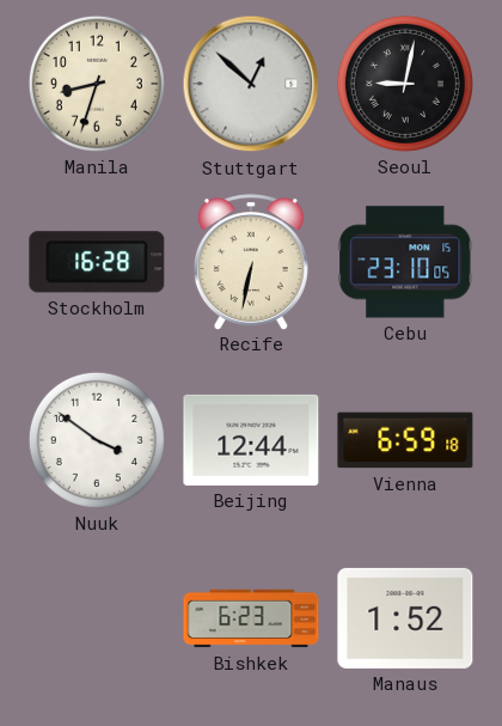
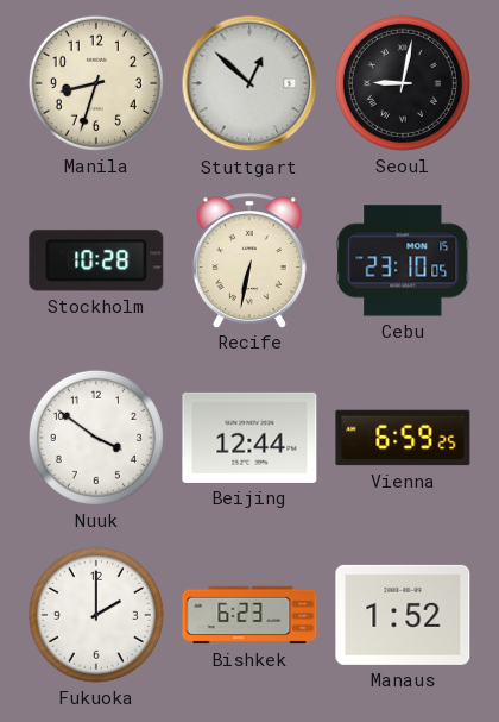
Stockholm: 16:28 -> 10:28
Vienna: 6:59:18 -> 6:59:25
Fukuoka: none -> 2:00
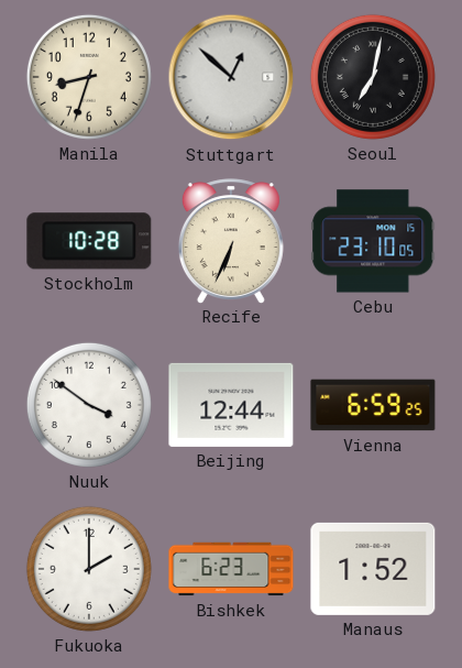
Seoul: 9:02 -> 7:02
Recife: 6:32 -> 6:34
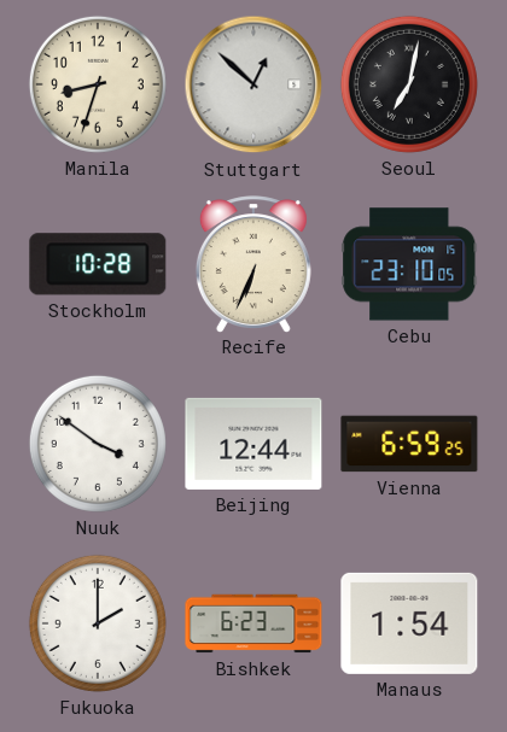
Manaus: 1:52 -> 1:54
